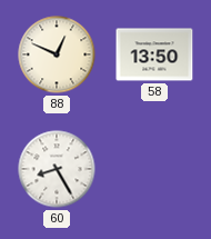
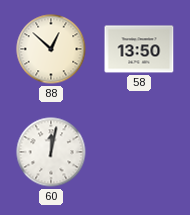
88: 12:49 -> 12:52
60: 8:25 -> 12:02
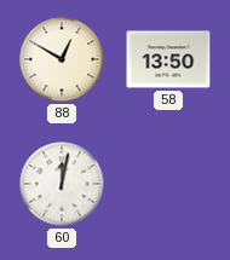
88: 12:52 -> 12:50
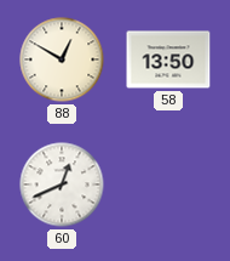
60: 12:02 -> 12:41
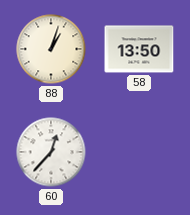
88: 12:50 -> 1:03
60: 12:41 -> 12:37
